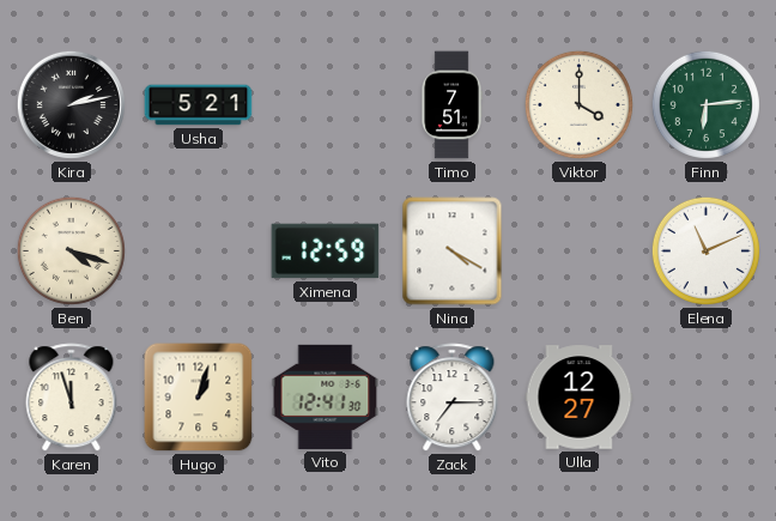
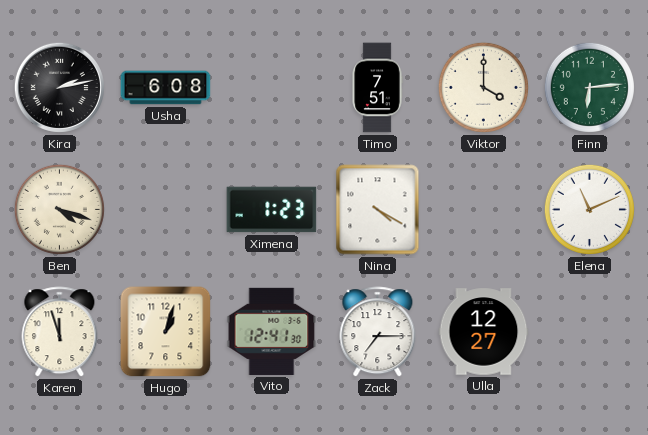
Usha: 5:21 -> 6:08
Ximena: 12:59 -> 1:23
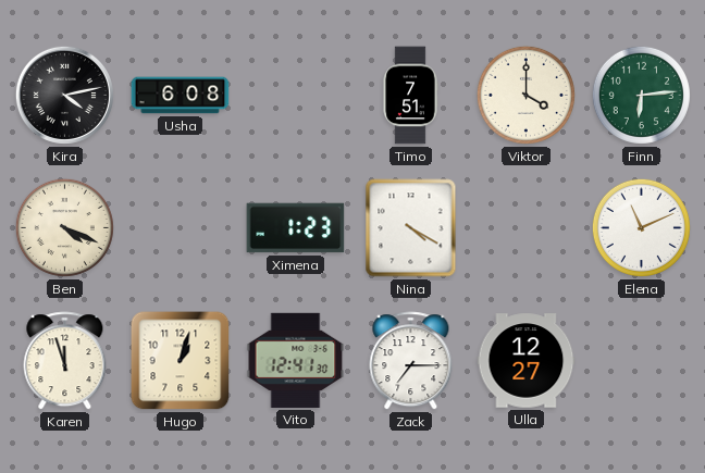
Kira: 2:13 -> 4:13
Ben: 4:18 -> 4:19
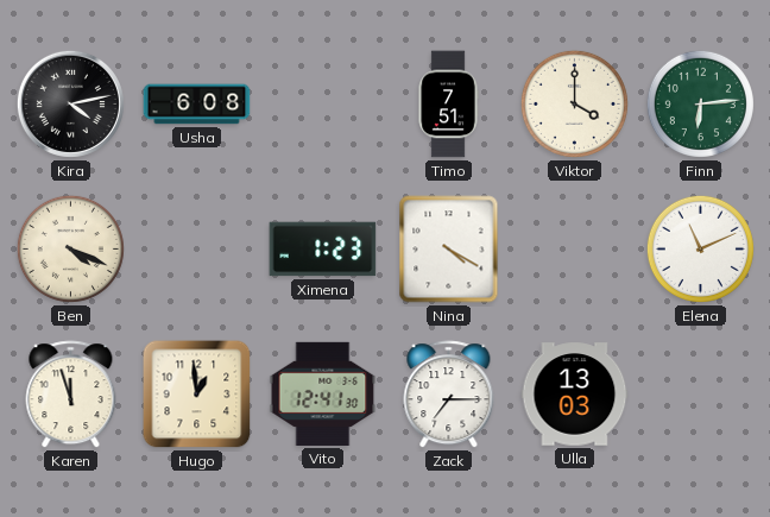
Hugo: 1:03 -> 12:59
Ulla: 12:27 -> 13:03
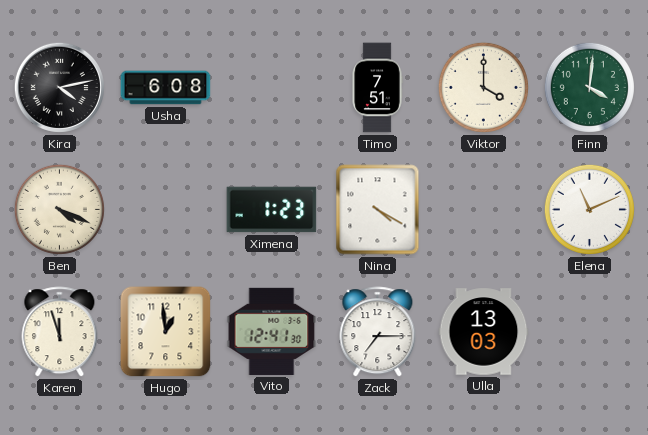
Finn: 6:14 -> 4:01
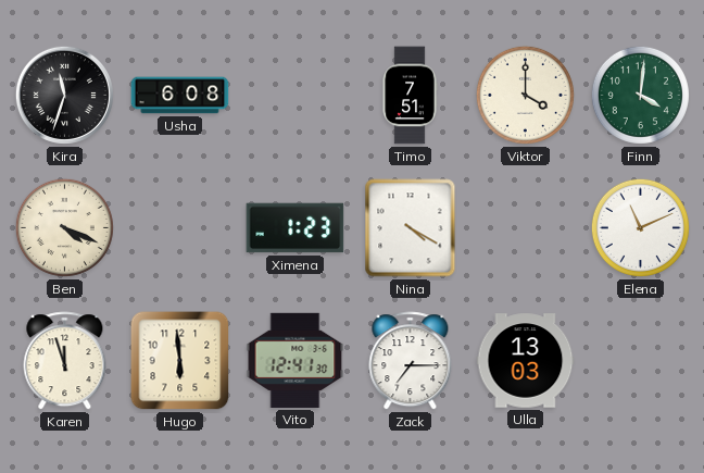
Kira: 4:13 -> 11:33
Hugo: 12:59 -> 5:59
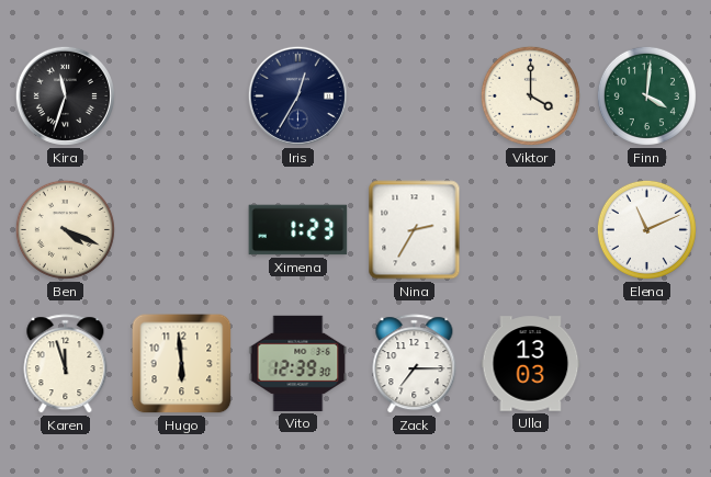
Usha: 6:08 -> none
Iris: none -> 12:35
Timo: 7:51 -> none
Nina: 4:20 -> 2:35
Vito: 12:41 -> 12:39
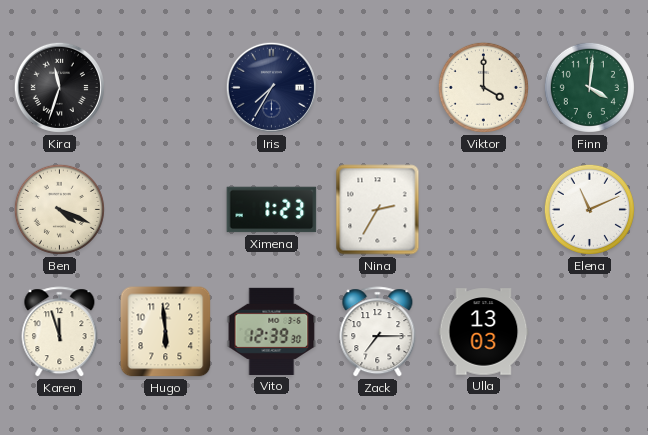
Iris: 12:35 -> 7:35
